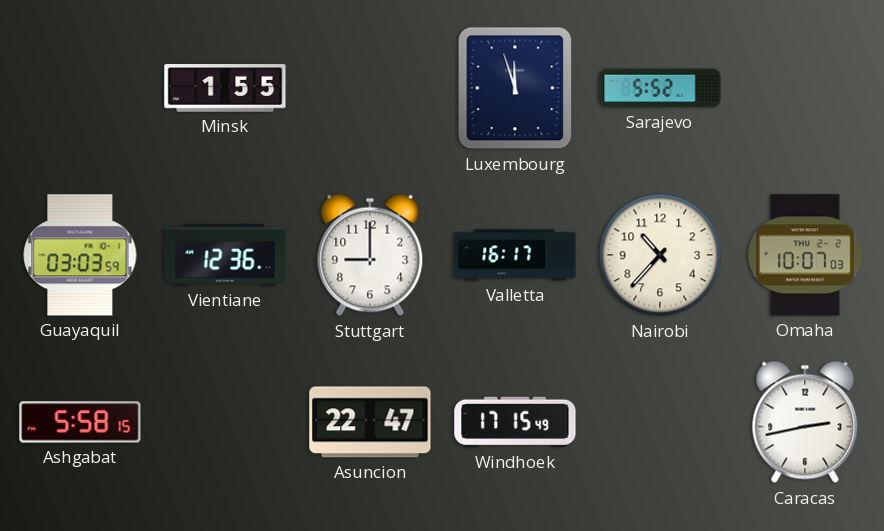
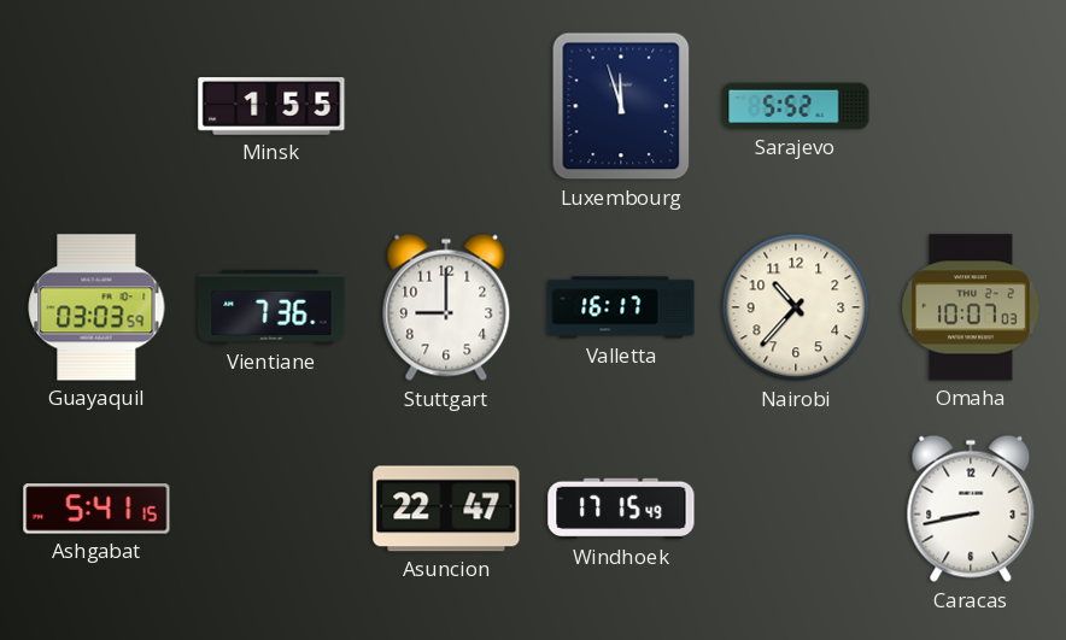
Vientiane: 12:36 -> 7:36
Ashgabat: 5:58 -> 5:41
Caracas: 2:43 -> 8:43
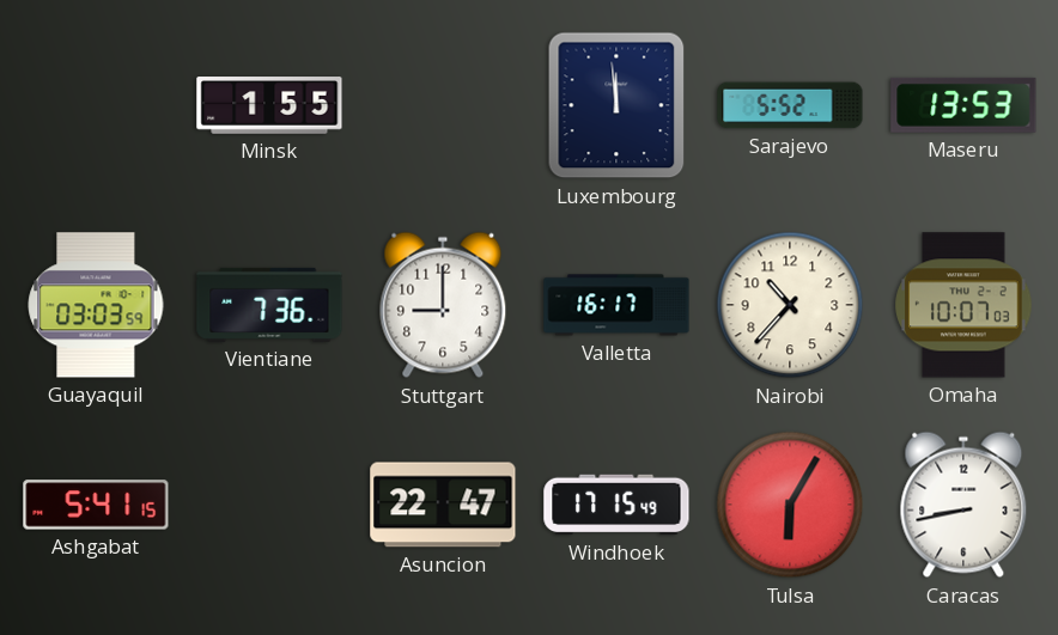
Luxembourg: 11:57 -> 11:59
Maseru: none -> 13:53
Tulsa: none -> 6:05
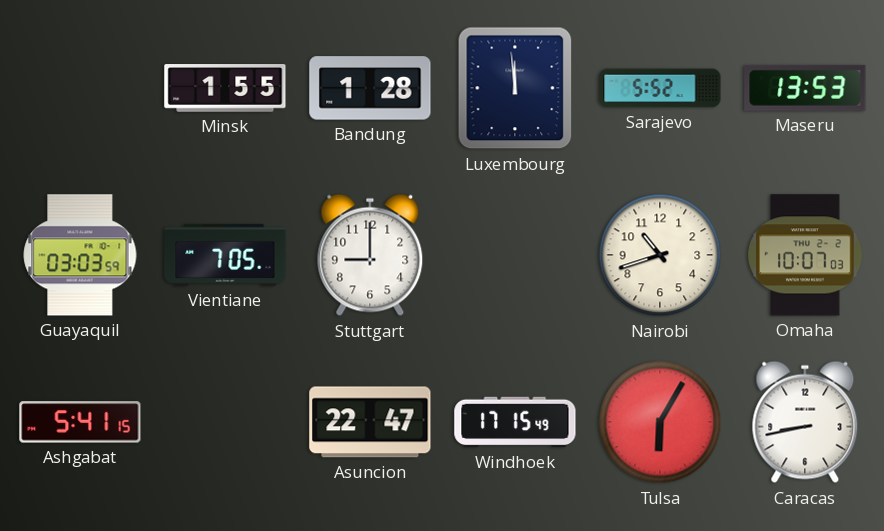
Bandung: none -> 1:28
Vientiane: 7:36 -> 7:05
Valletta: 16:17 -> none
Nairobi: 10:37 -> 10:42
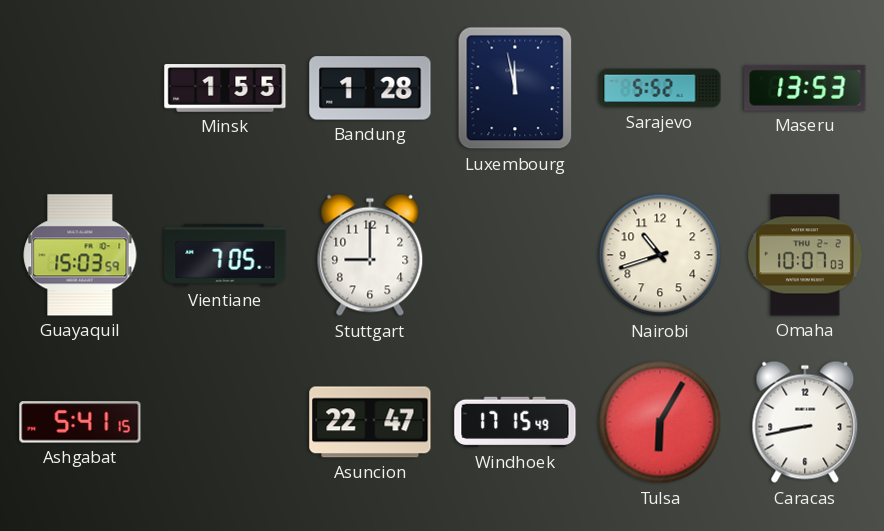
Luxembourg: 11:59 -> 11:58
Guayaquil: 03:03 -> 15:03
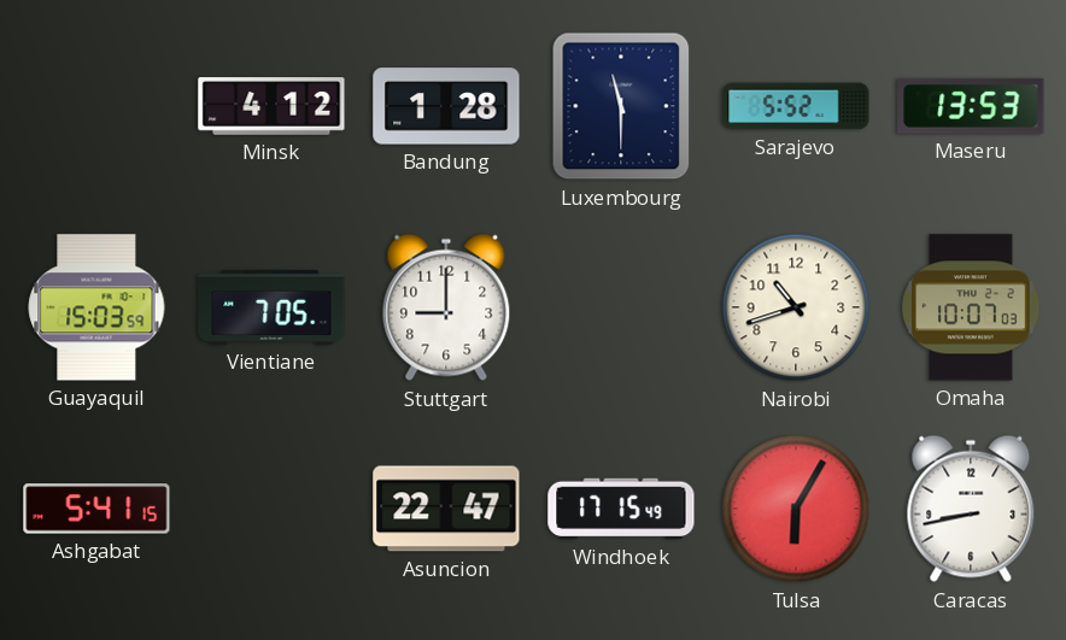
Minsk: 1:55 -> 4:12
Luxembourg: 11:58 -> 11:30
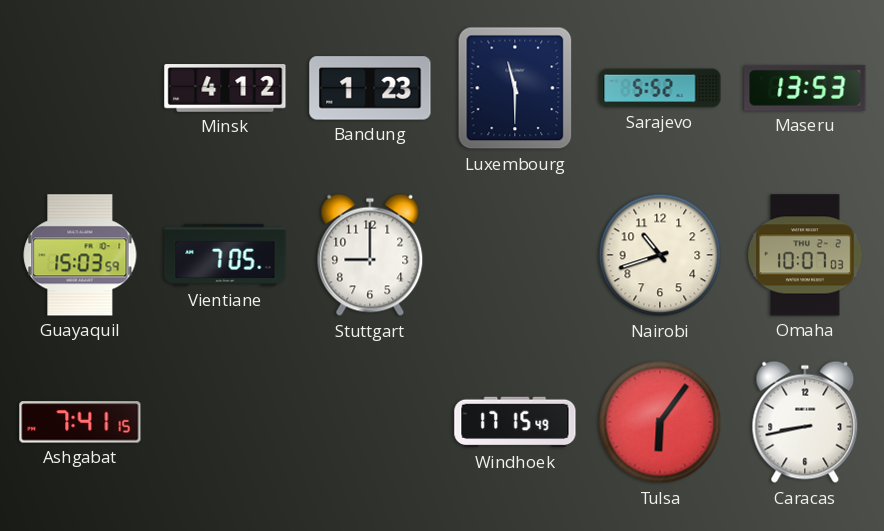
Bandung: 1:28 -> 1:23
Ashgabat: 5:41 -> 7:41
Asuncion: 22:47 -> none
Tulsa: 6:05 -> 6:06
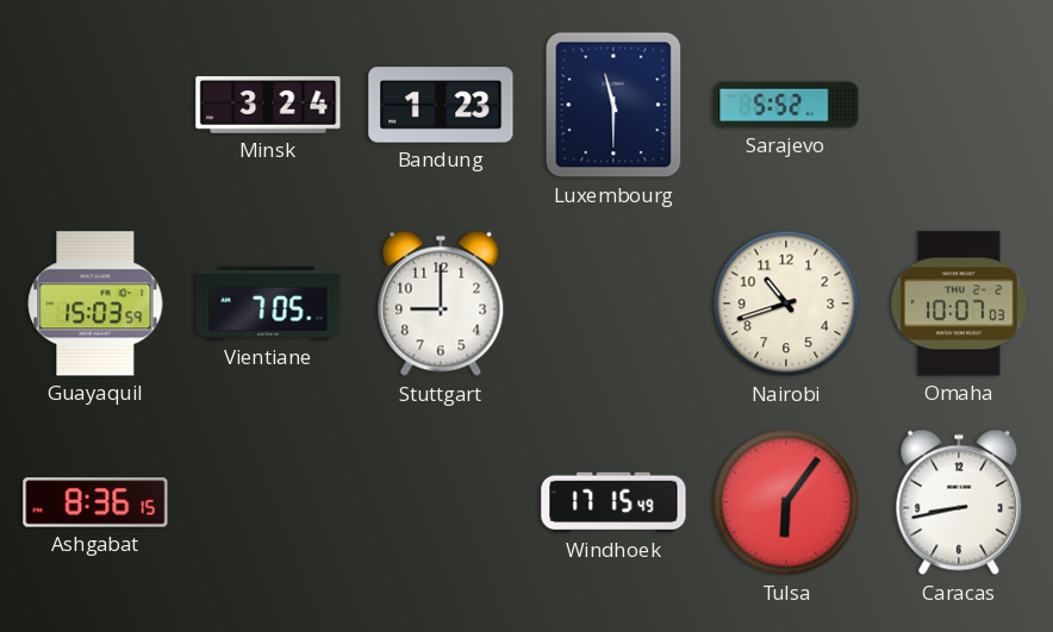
Minsk: 4:12 -> 3:24
Maseru: 13:53 -> none
Ashgabat: 7:41 -> 8:36
